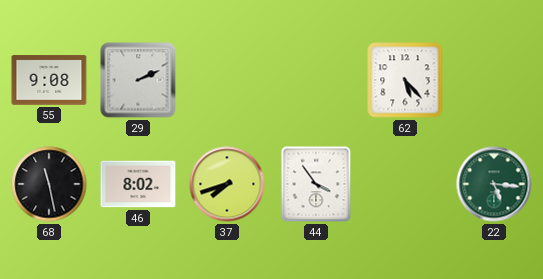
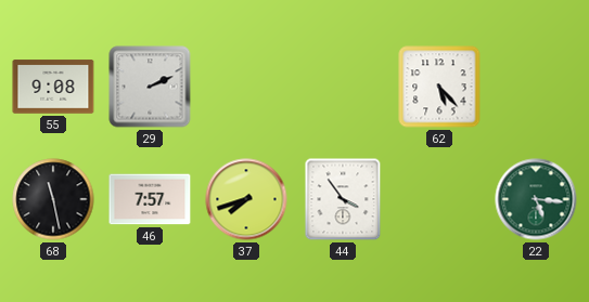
46: 8:02 -> 7:57
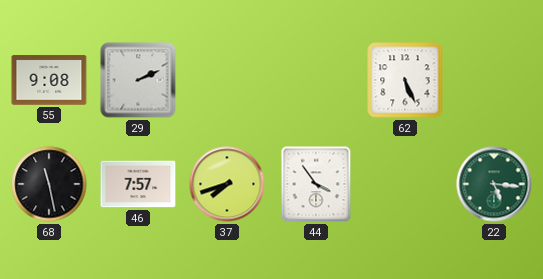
62: 5:23 -> 5:26
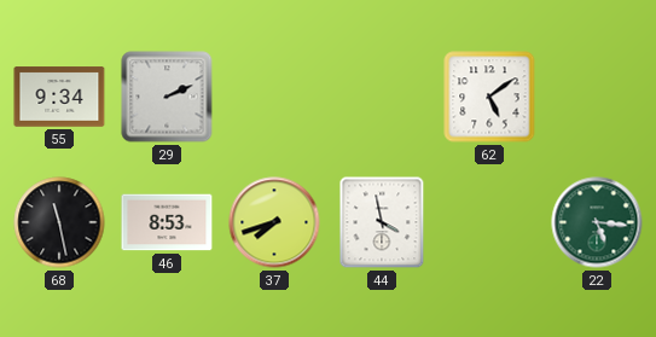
55: 9:08 -> 9:34
62: 5:26 -> 5:09
46: 7:57 -> 8:53
44: 3:54 -> 3:58
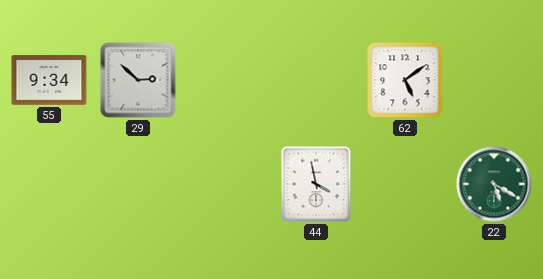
29: 2:11 -> 2:52
68: 11:28 -> none
46: 8:53 -> none
37: 7:42 -> none
22: 5:16 -> 5:20
